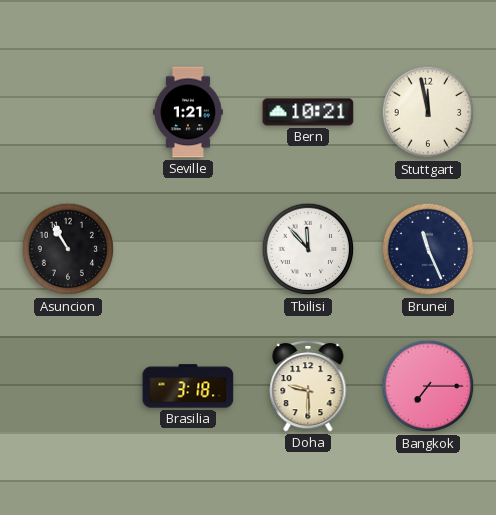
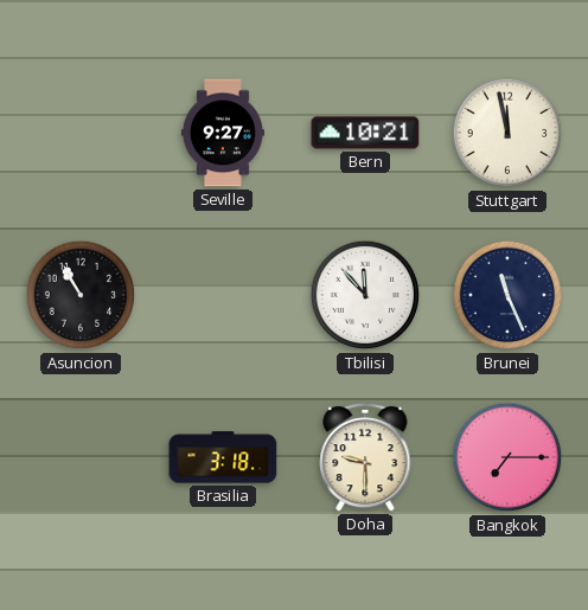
Seville: 1:21 -> 9:27
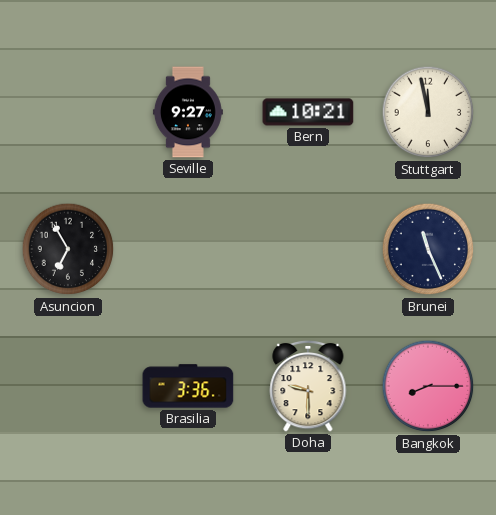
Asuncion: 10:55 -> 6:55
Tbilisi: 11:53 -> none
Brasilia: 3:18 -> 3:36
Bangkok: 7:15 -> 8:15
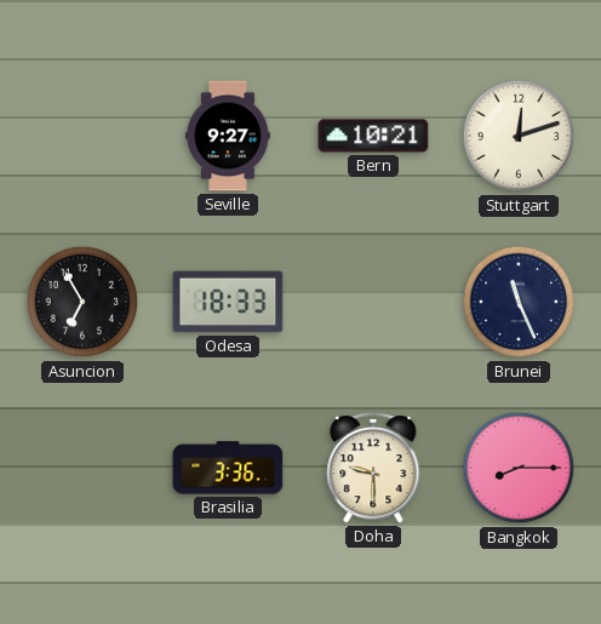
Stuttgart: 11:58 -> 12:12
Odesa: none -> 18:33
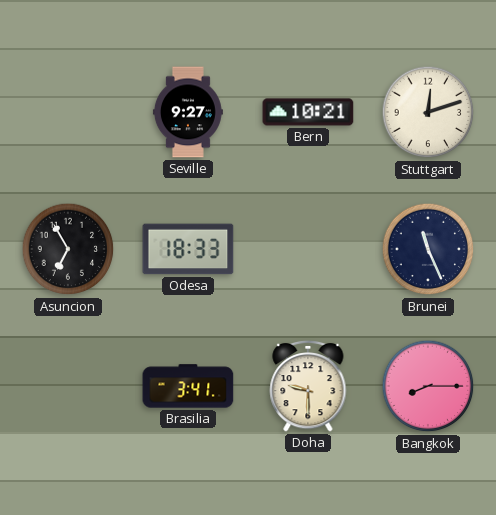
Brasilia: 3:36 -> 3:41
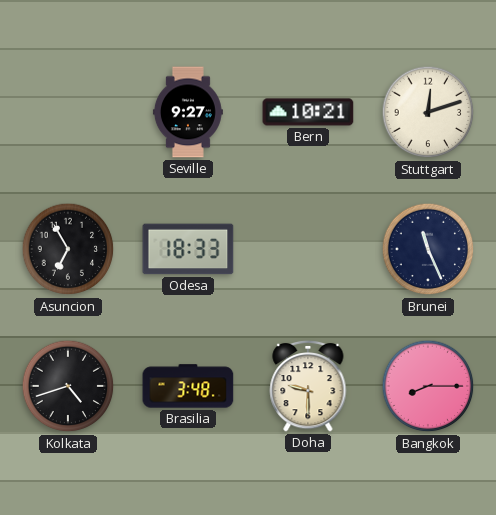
Kolkata: none -> 4:42
Brasilia: 3:41 -> 3:48
